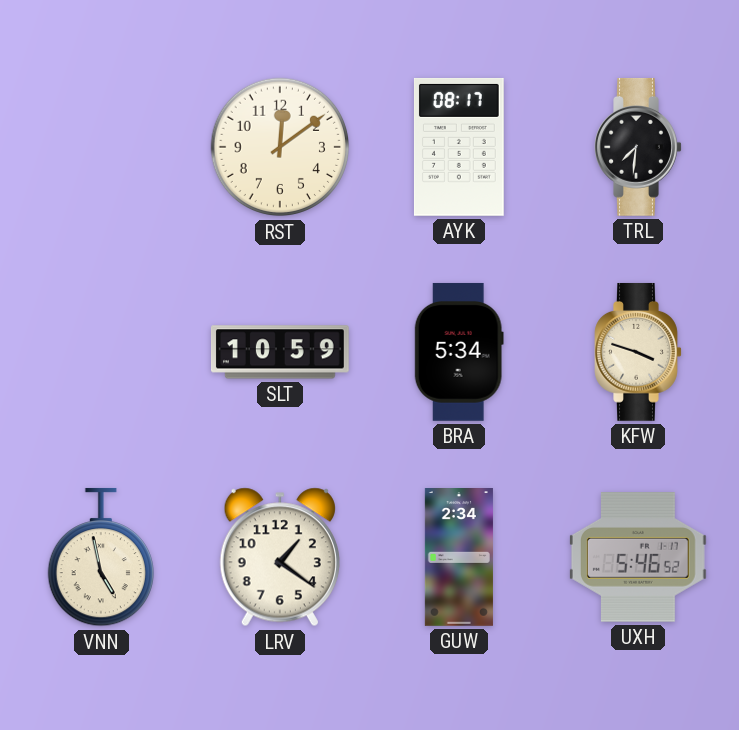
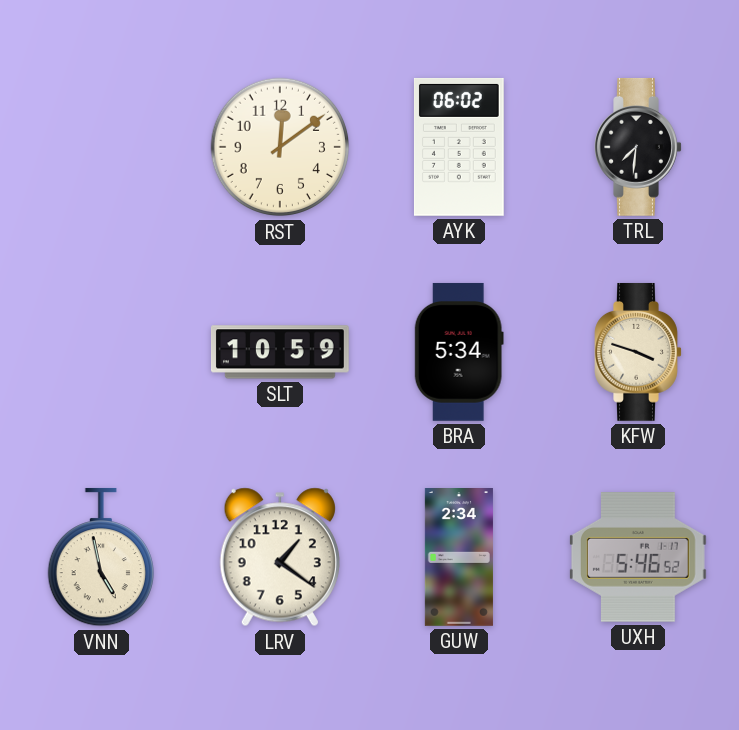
AYK: 08:17 -> 06:02
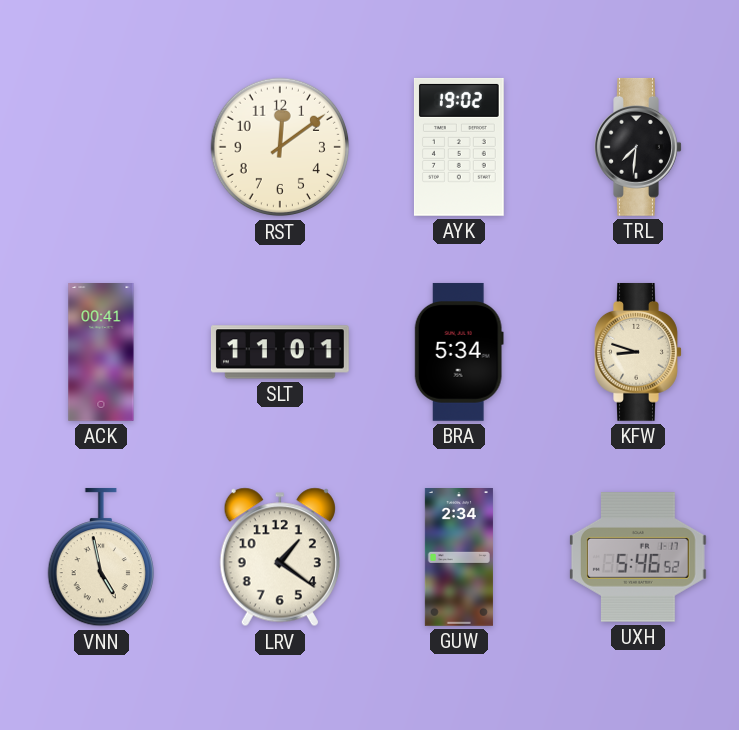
AYK: 06:02 -> 19:02
ACK: none -> 00:41
SLT: 10:59 -> 11:01
KFW: 3:48 -> 8:48
